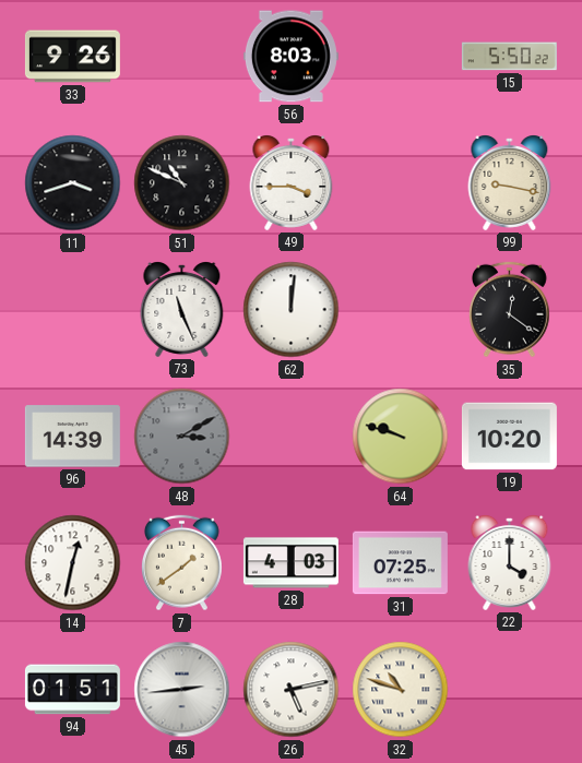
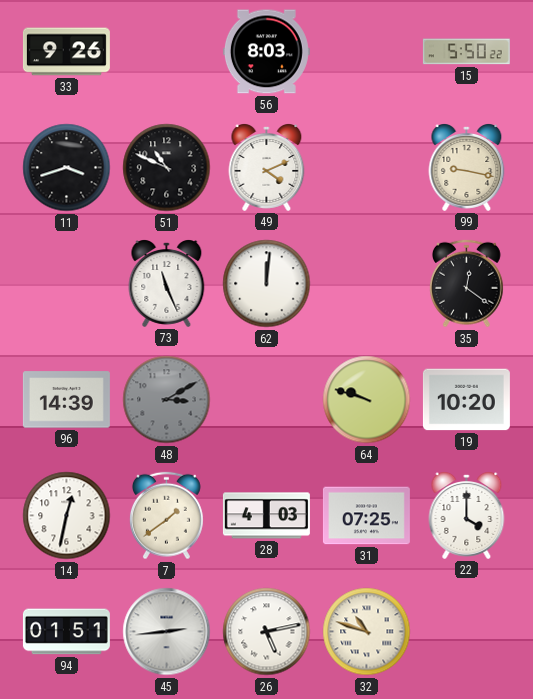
49: 3:45 -> 4:11
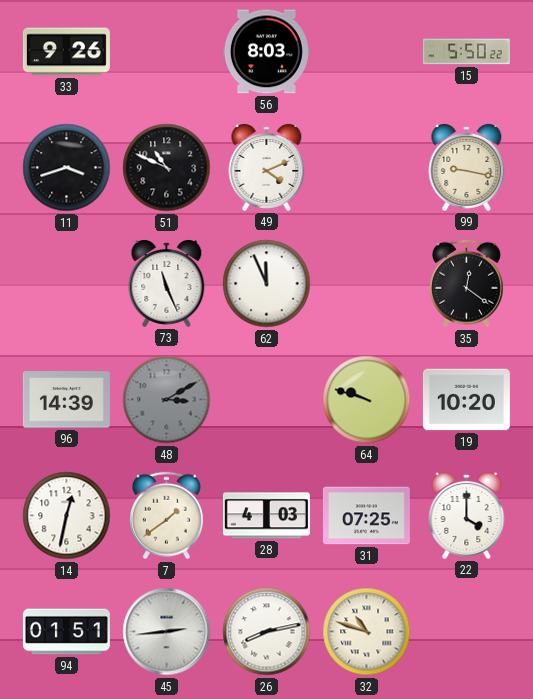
62: 12:01 -> 11:56
26: 5:13 -> 8:13
